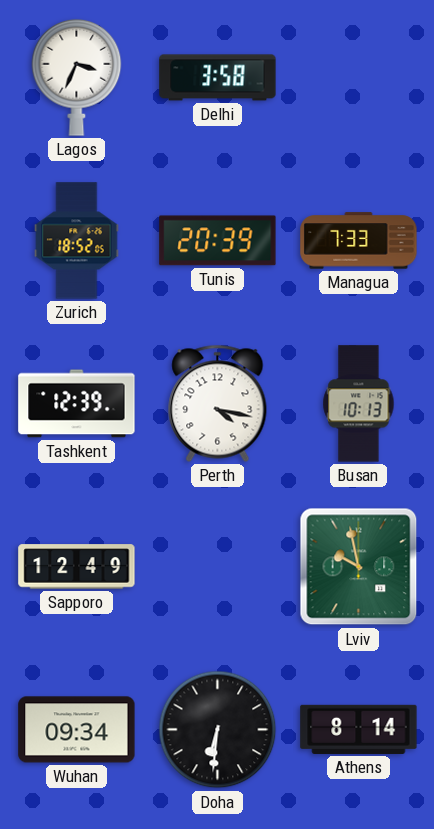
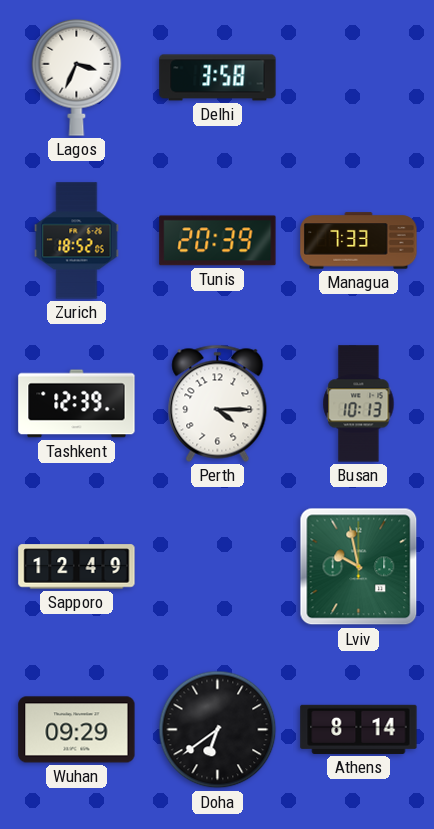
Perth: 4:17 -> 4:15
Wuhan: 09:34 -> 09:29
Doha: 6:31 -> 6:39
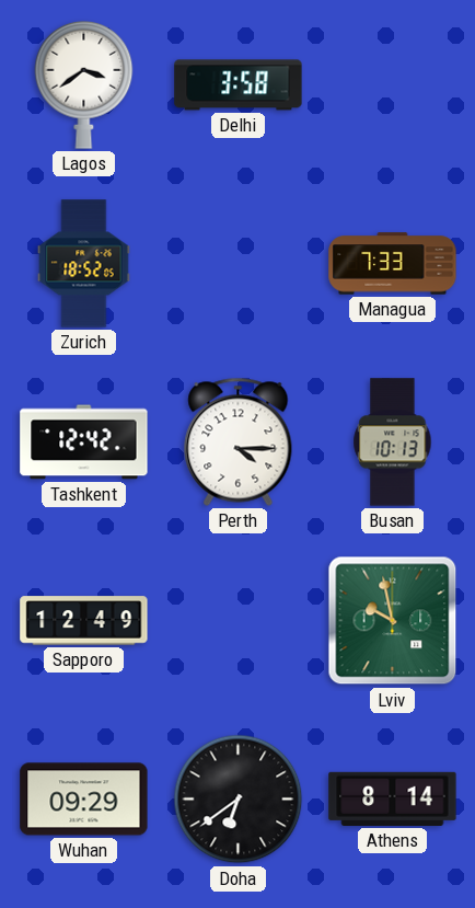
Lagos: 3:34 -> 3:39
Tunis: 20:39 -> none
Tashkent: 12:39 -> 12:42
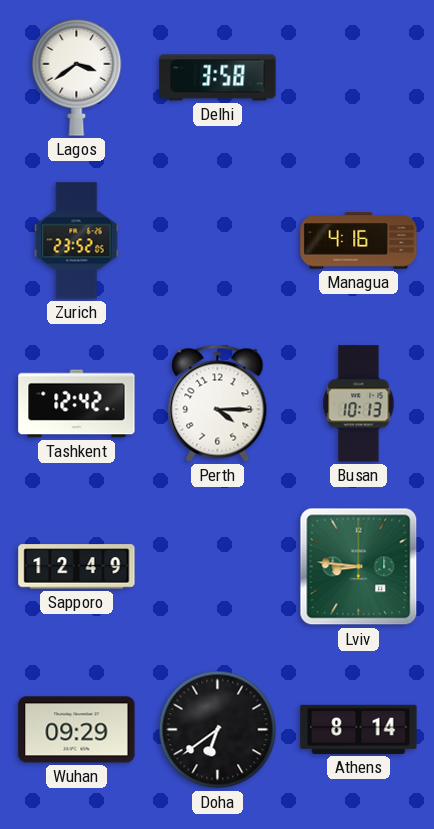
Zurich: 18:52 -> 23:52
Managua: 7:33 -> 4:16
Lviv: 9:58 -> 8:46
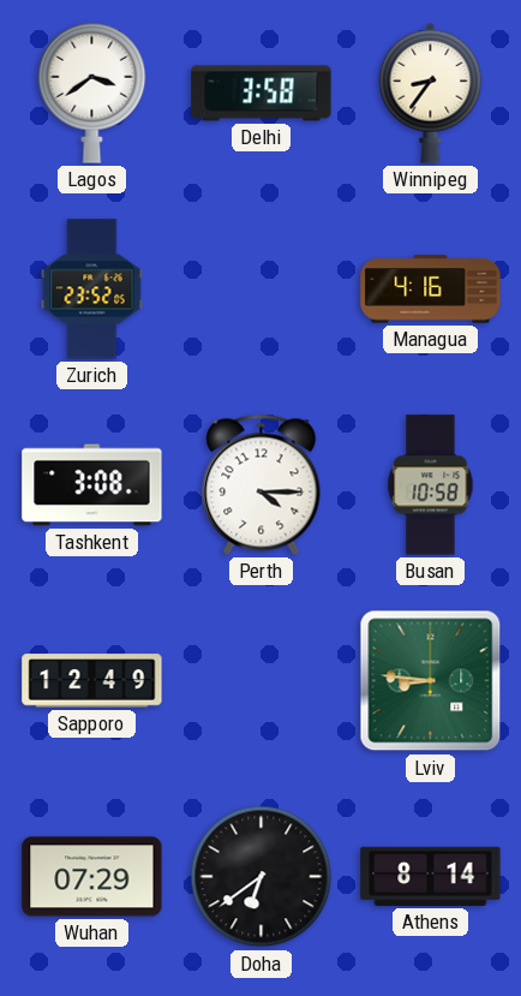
Winnipeg: none -> 8:36
Tashkent: 12:42 -> 3:08
Busan: 10:13 -> 10:58
Wuhan: 09:29 -> 07:29
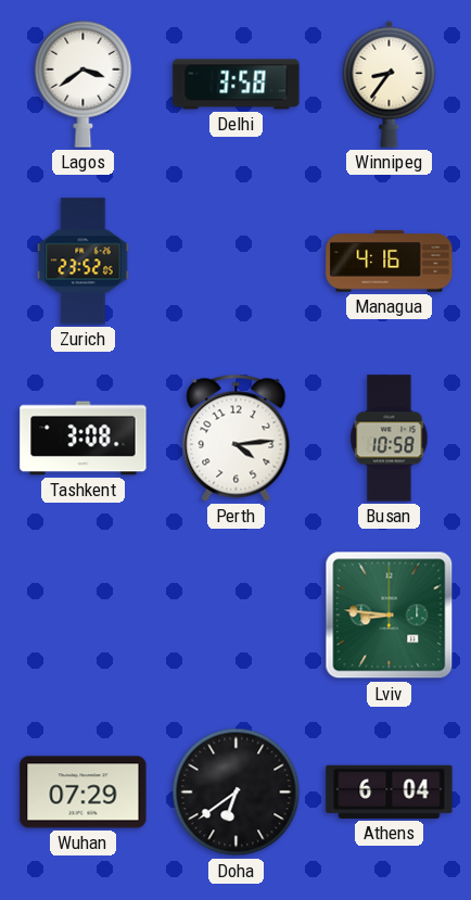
Perth: 4:15 -> 4:14
Sapporo: 12:49 -> none
Athens: 8:14 -> 6:04
